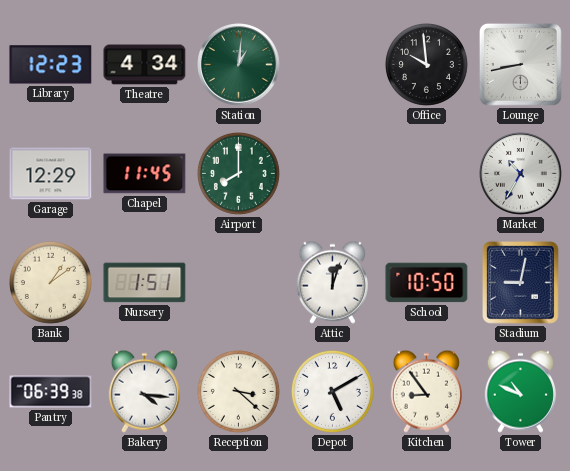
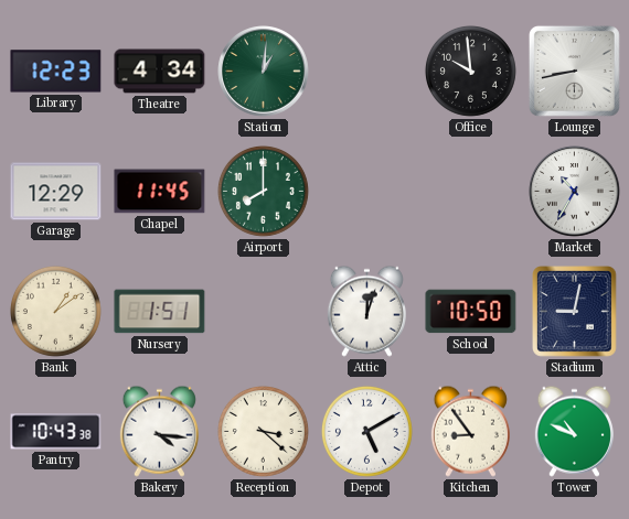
Pantry: 06:39 -> 10:43
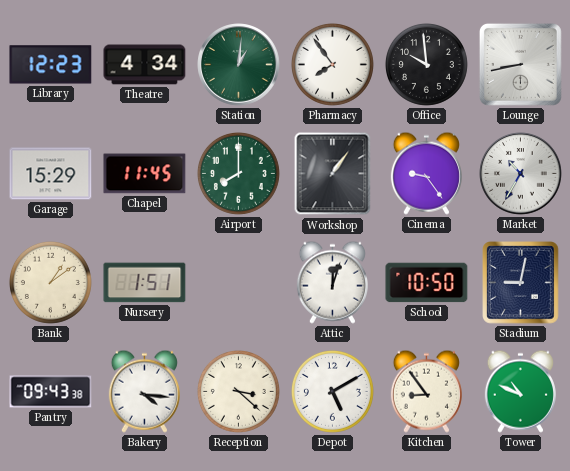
Pharmacy: none -> 7:54
Garage: 12:29 -> 15:29
Workshop: none -> 1:06
Cinema: none -> 9:24
Pantry: 10:43 -> 09:43
